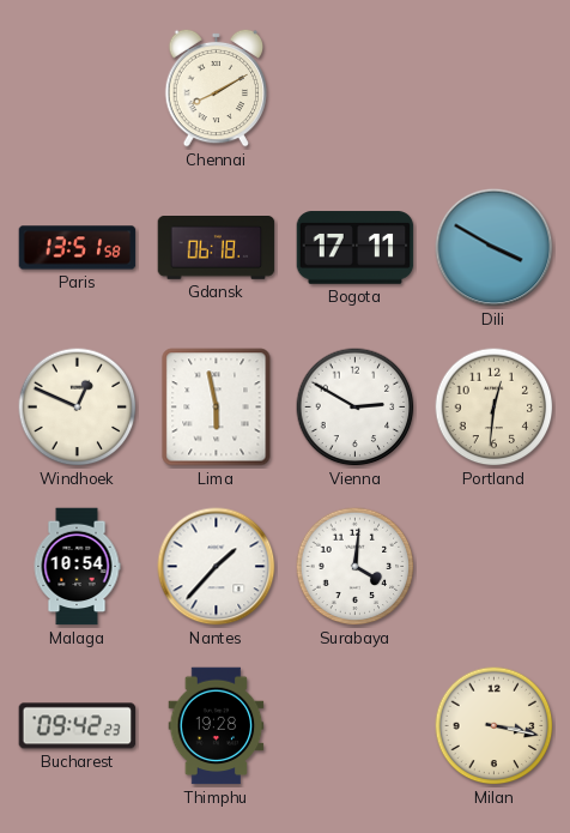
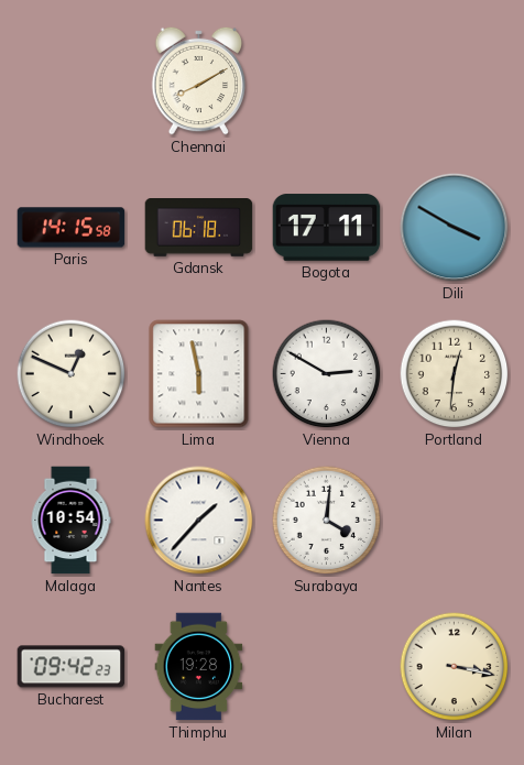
Paris: 13:51 -> 14:15
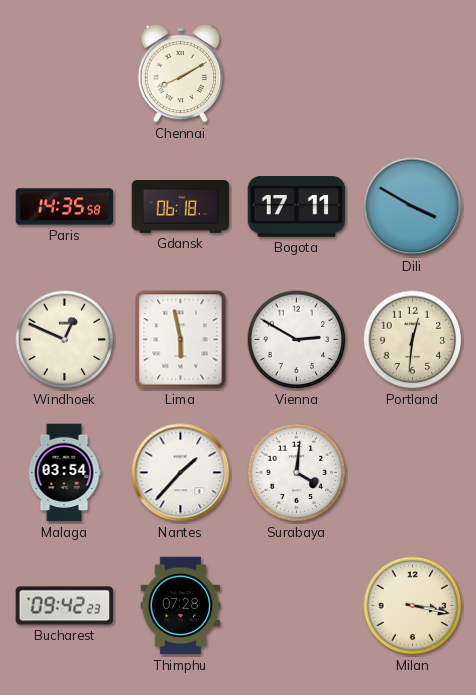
Paris: 14:15 -> 14:35
Malaga: 10:54 -> 03:54
Thimphu: 19:28 -> 07:28
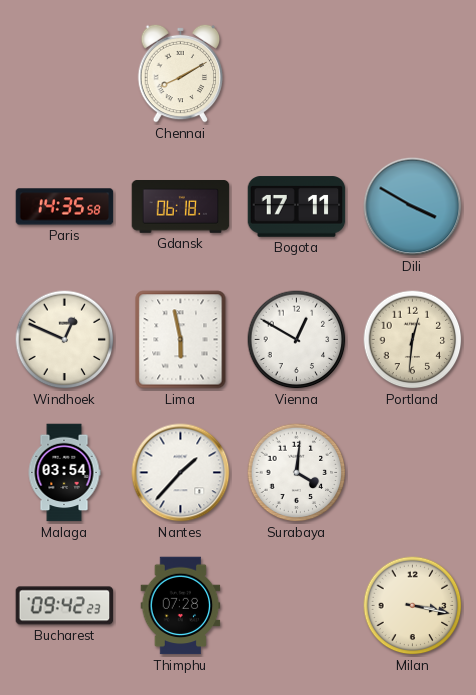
Vienna: 2:50 -> 12:50
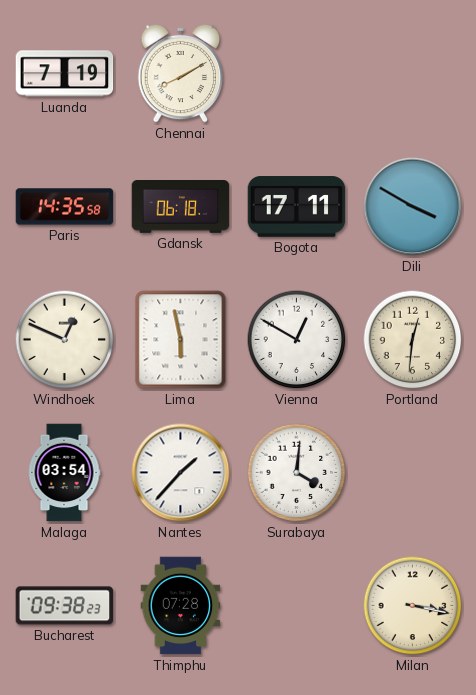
Luanda: none -> 7:19
Bucharest: 09:42 -> 09:38
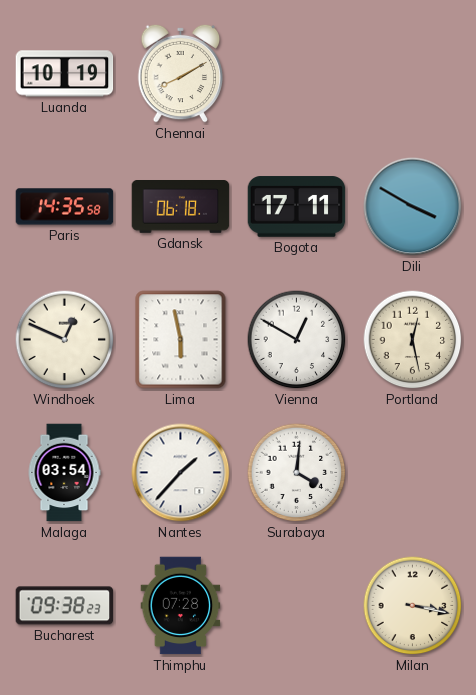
Luanda: 7:19 -> 10:19
Portland: 12:31 -> 12:28
